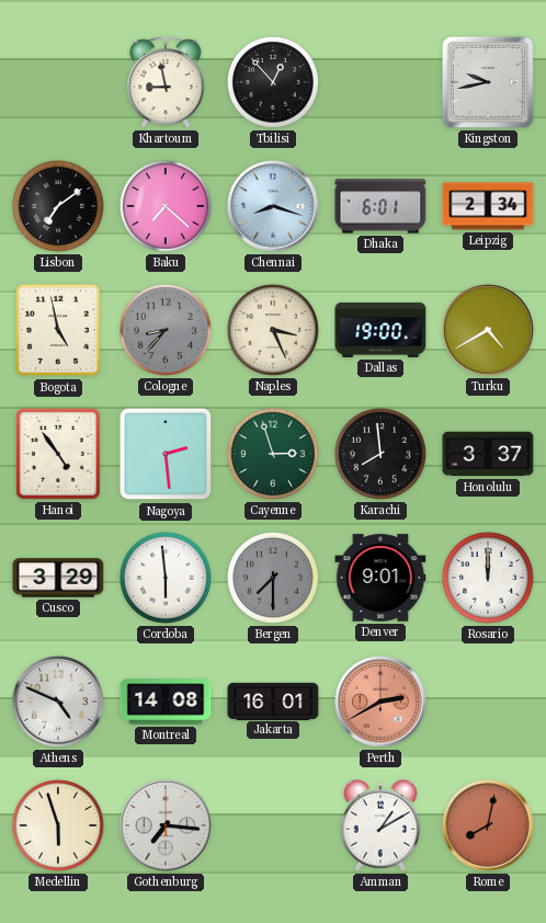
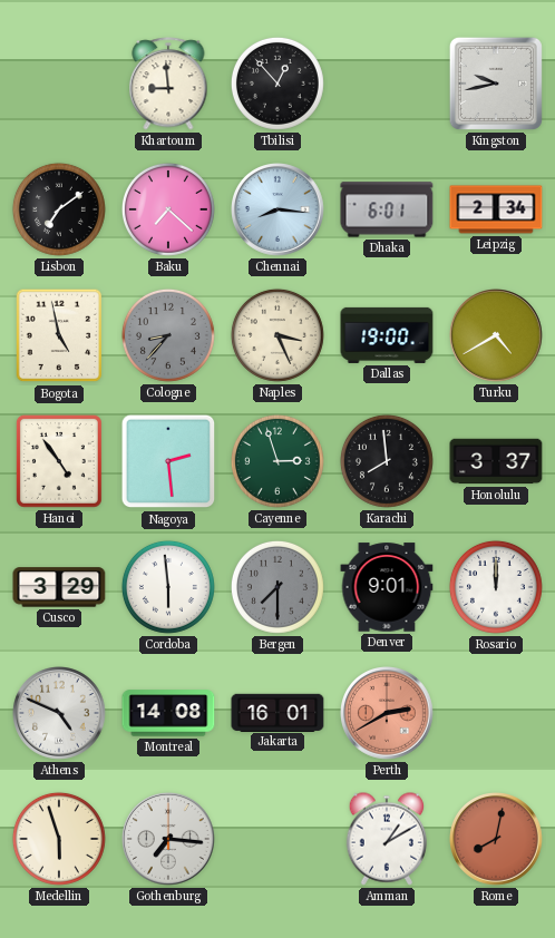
Khartoum: 8:58 -> 8:59
Chennai: 8:18 -> 8:16
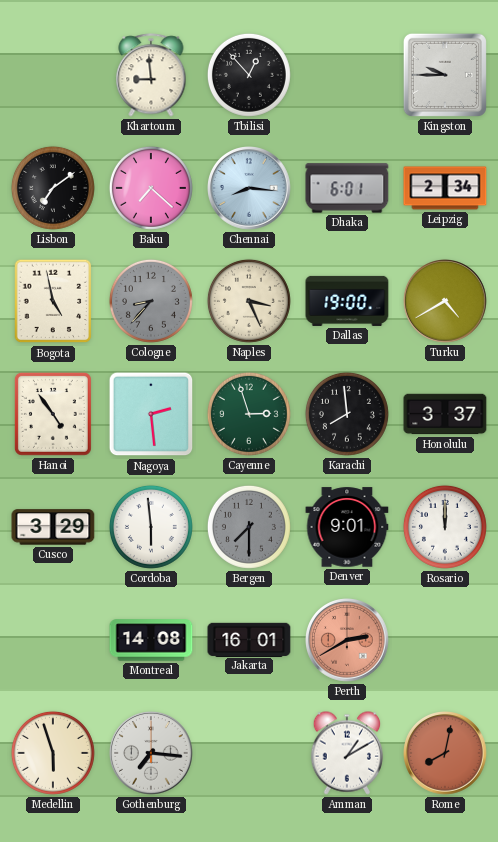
Kingston: 9:43 -> 9:45
Athens: 4:49 -> none
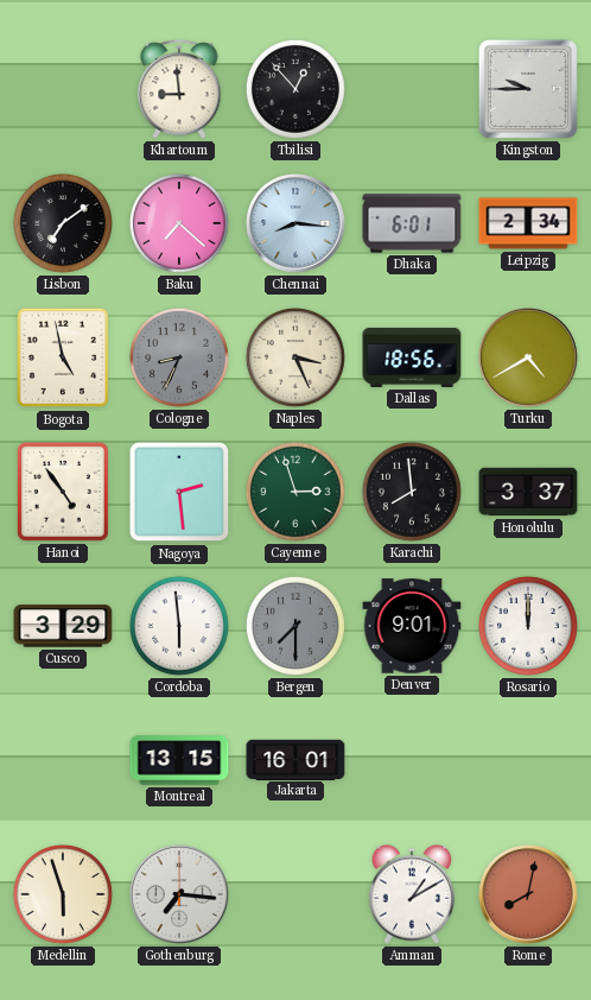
Cologne: 8:37 -> 8:34
Dallas: 19:00 -> 18:56
Montreal: 14:08 -> 13:15
Perth: 2:40 -> none
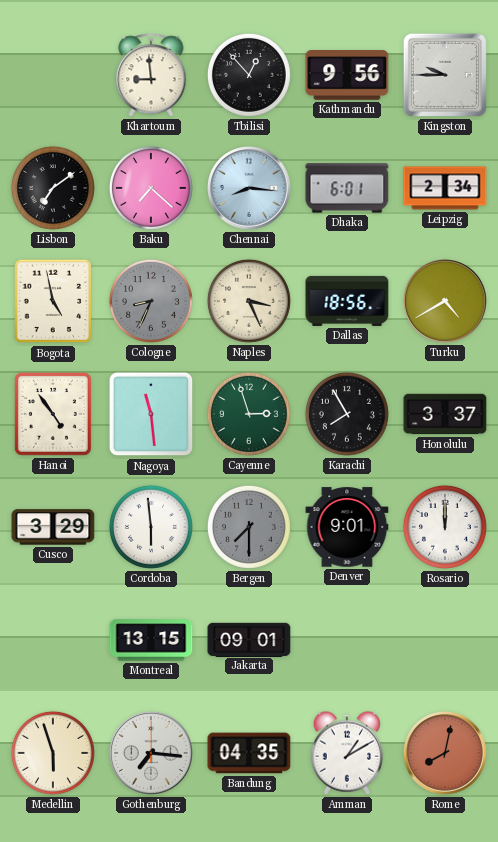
Kathmandu: none -> 9:56
Nagoya: 2:29 -> 11:29
Karachi: 7:59 -> 7:55
Jakarta: 16:01 -> 09:01
Bandung: none -> 04:35
